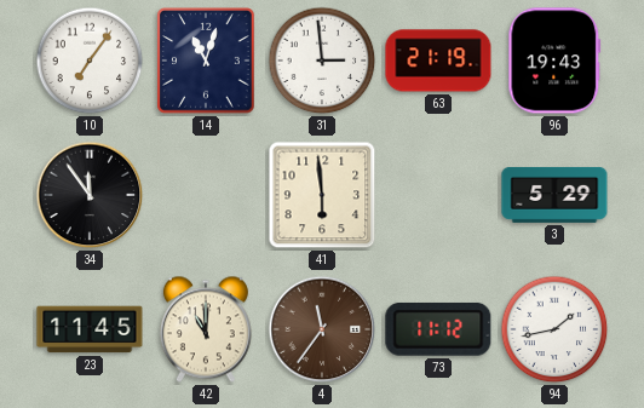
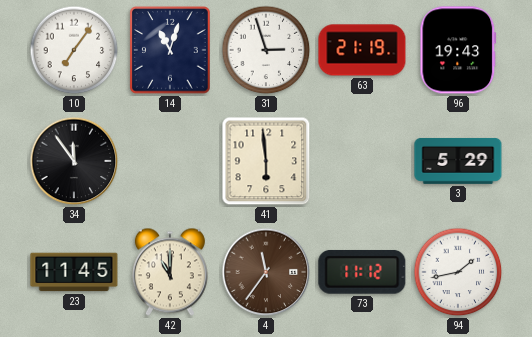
31: 2:59 -> 2:57
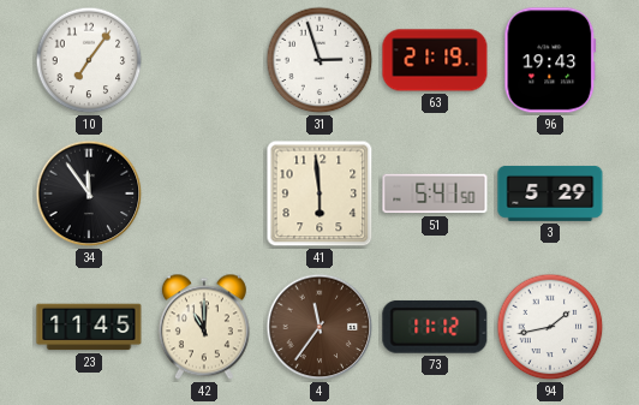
14: 11:03 -> none
51: none -> 5:41
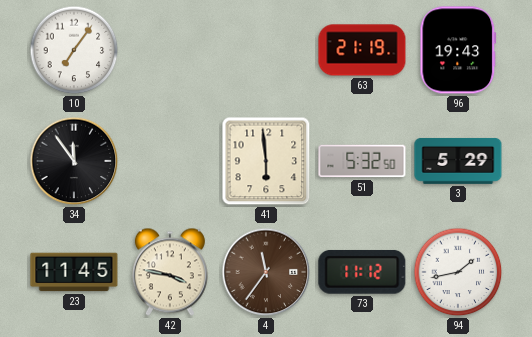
31: 2:57 -> none
51: 5:41 -> 5:32
42: 11:00 -> 3:47
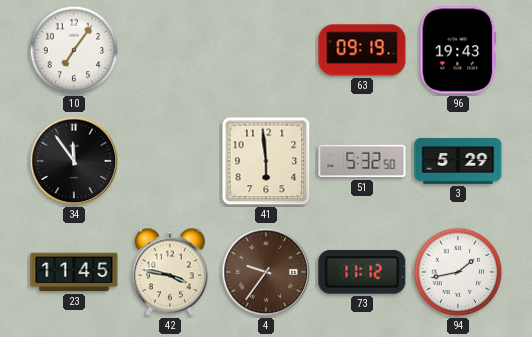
63: 21:19 -> 09:19
4: 11:36 -> 9:36
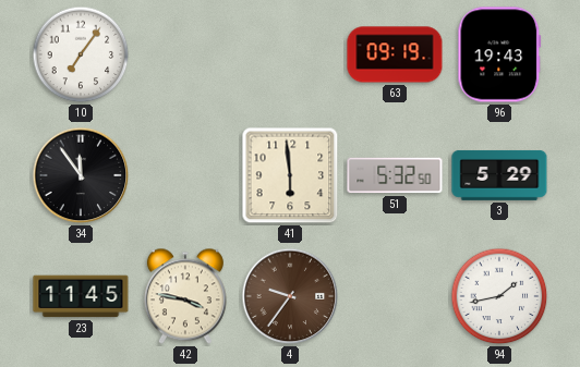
73: 11:12 -> none
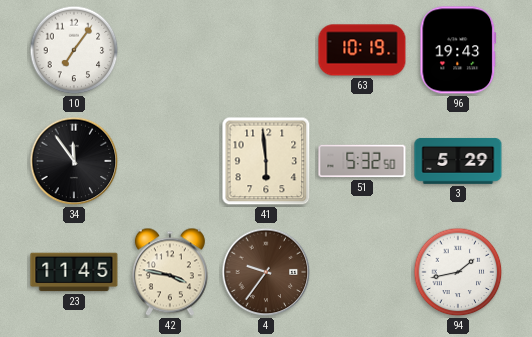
63: 09:19 -> 10:19
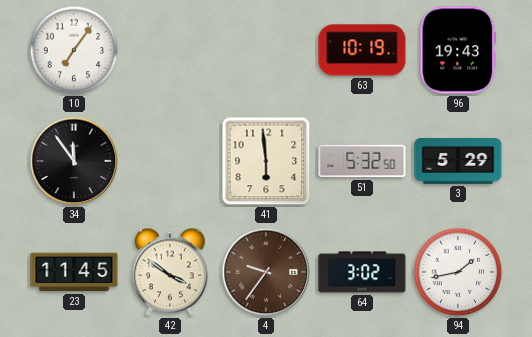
42: 3:47 -> 3:51
64: none -> 3:02
